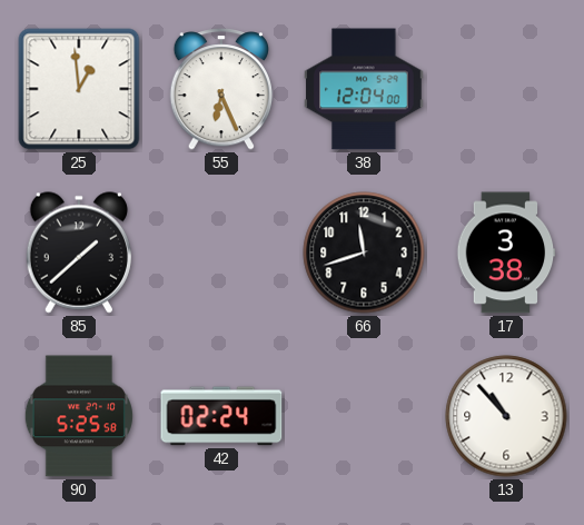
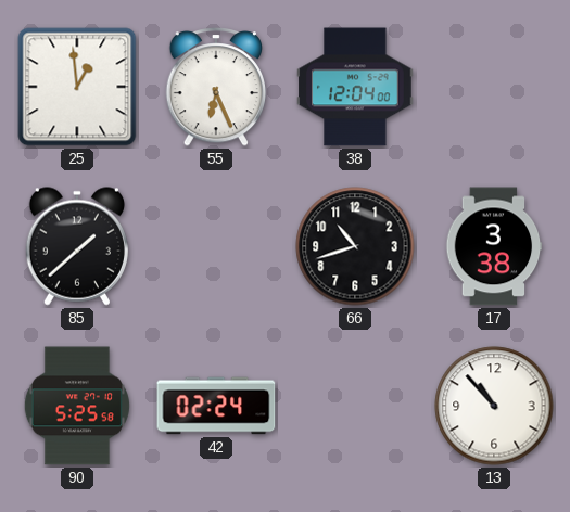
66: 11:42 -> 10:42
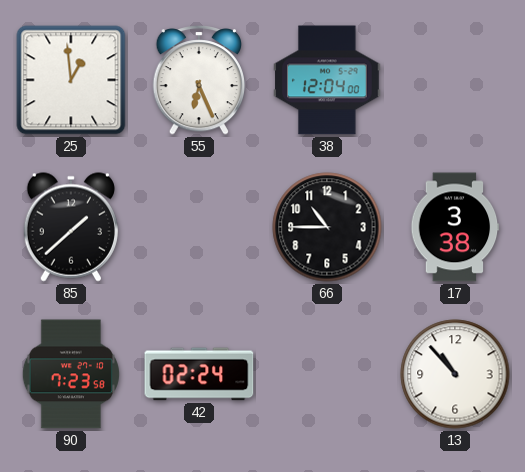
66: 10:42 -> 10:45
90: 5:25 -> 7:23
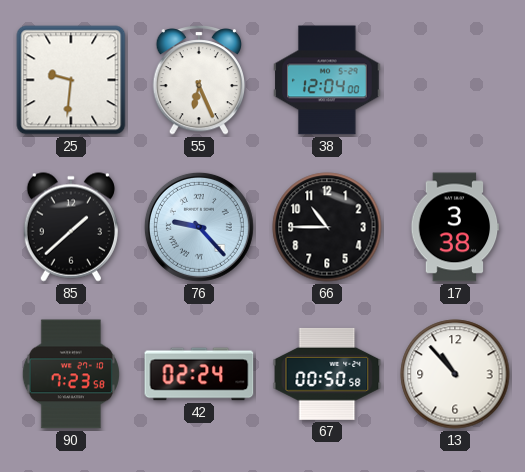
25: 12:59 -> 9:31
76: none -> 9:23
67: none -> 00:50
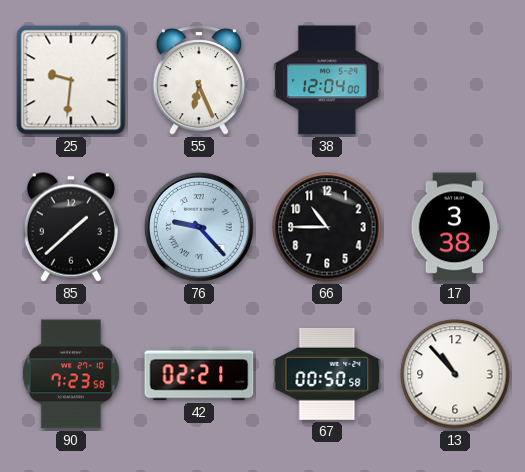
42: 02:24 -> 02:21
